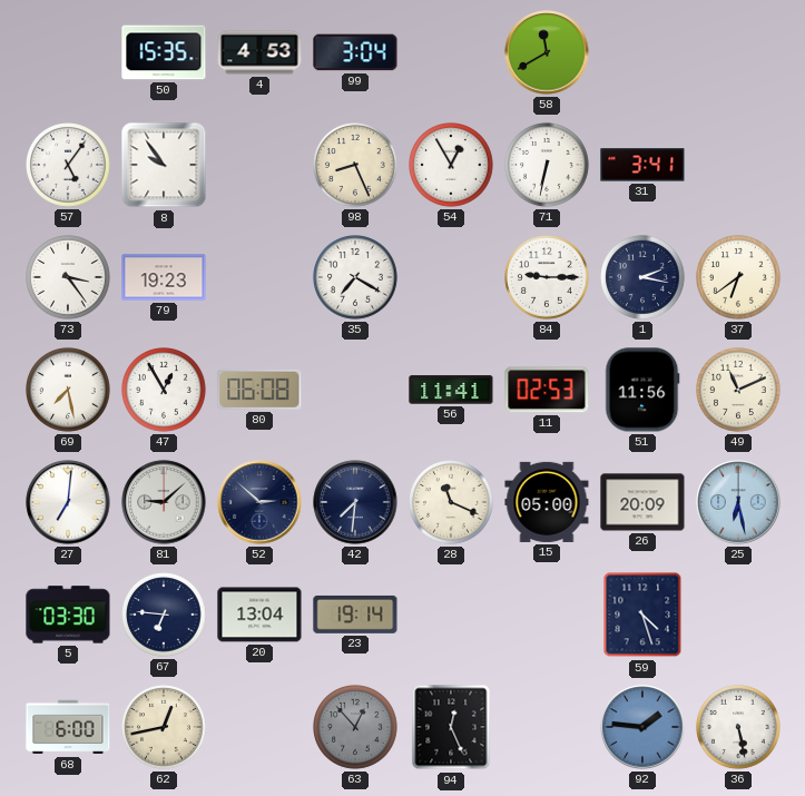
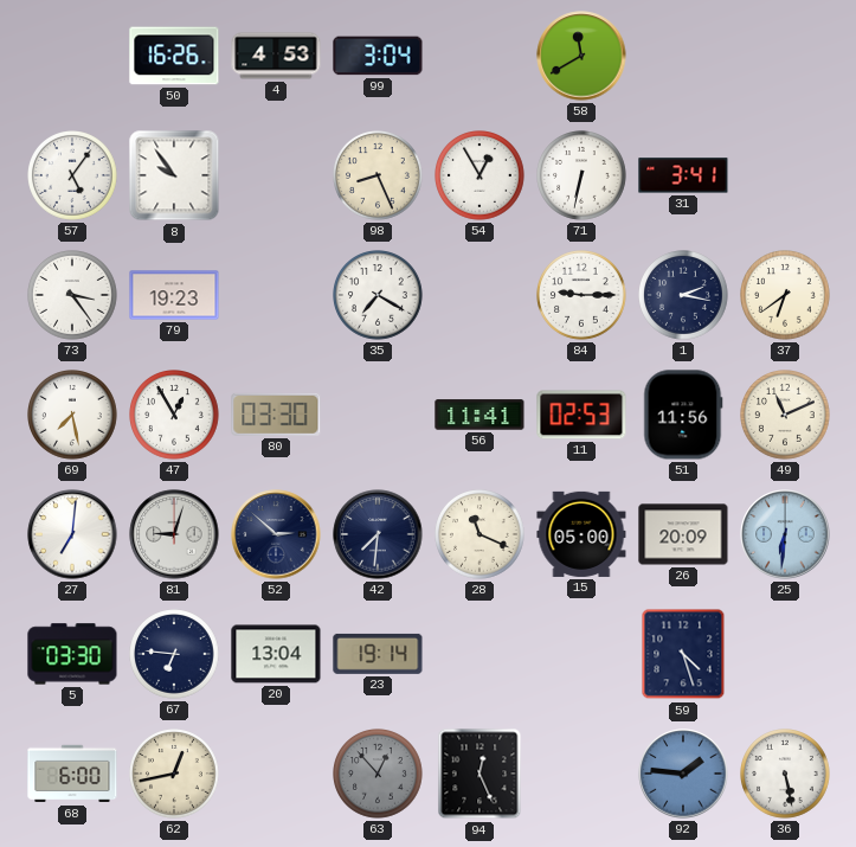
50: 15:35 -> 16:26
80: 06:08 -> 03:30
81: 9:08 -> 9:03
25: 6:28 -> 6:31
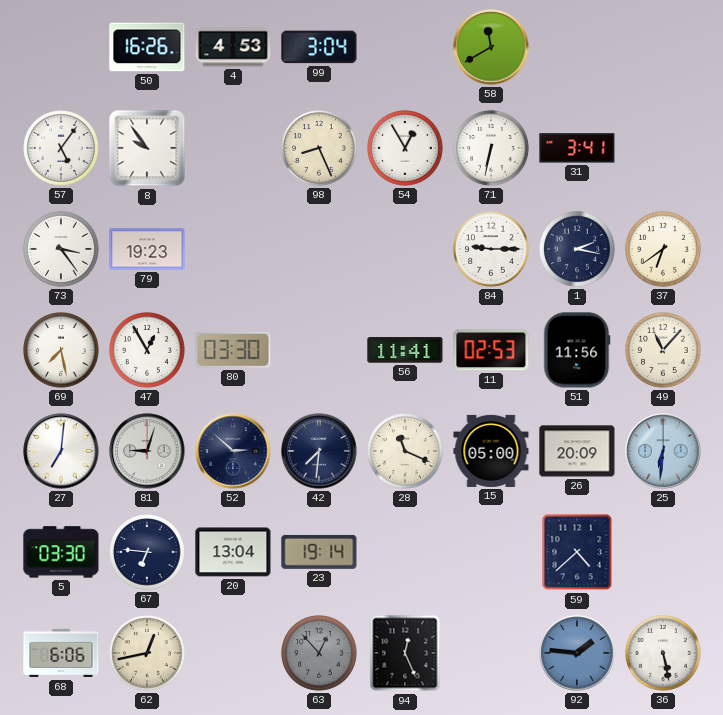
35: 7:20 -> none
49: 11:11 -> 11:07
59: 4:27 -> 4:38
68: 6:00 -> 6:06
